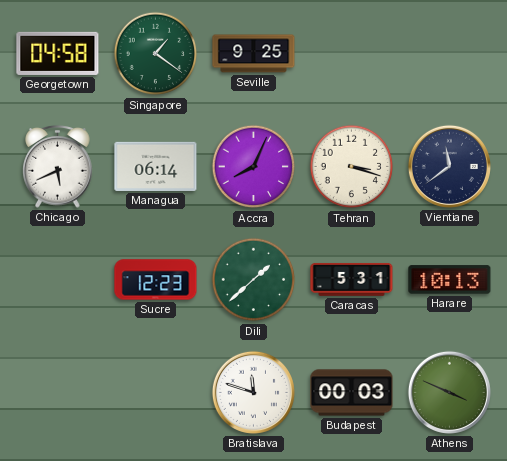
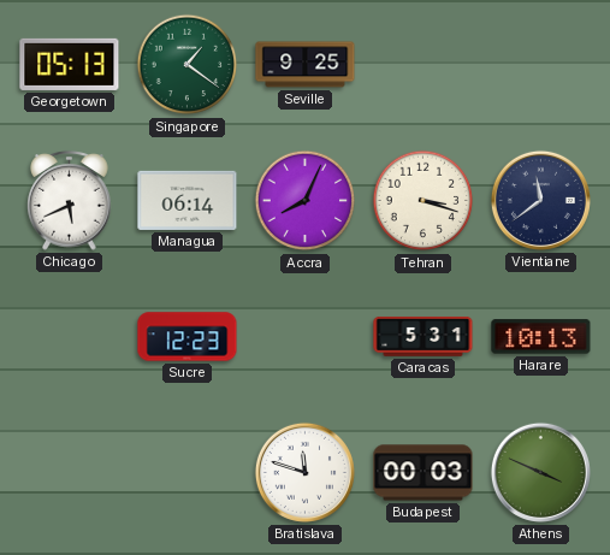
Georgetown: 04:58 -> 05:13
Dili: 1:38 -> none
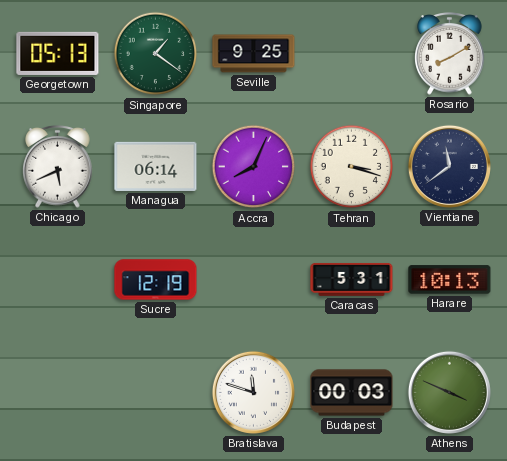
Rosario: none -> 8:10
Sucre: 12:23 -> 12:19
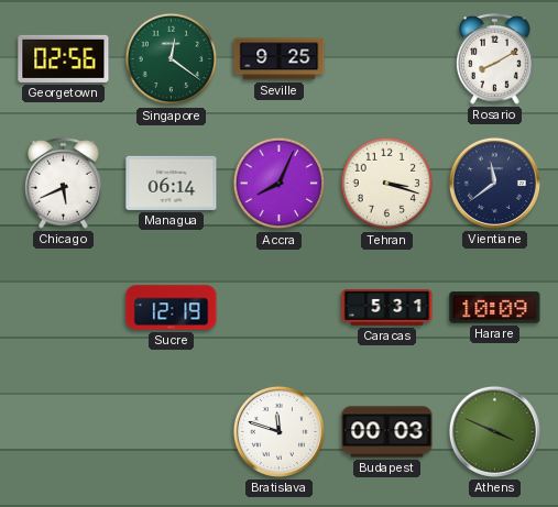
Georgetown: 05:13 -> 02:56
Singapore: 1:21 -> 12:21
Harare: 10:13 -> 10:09
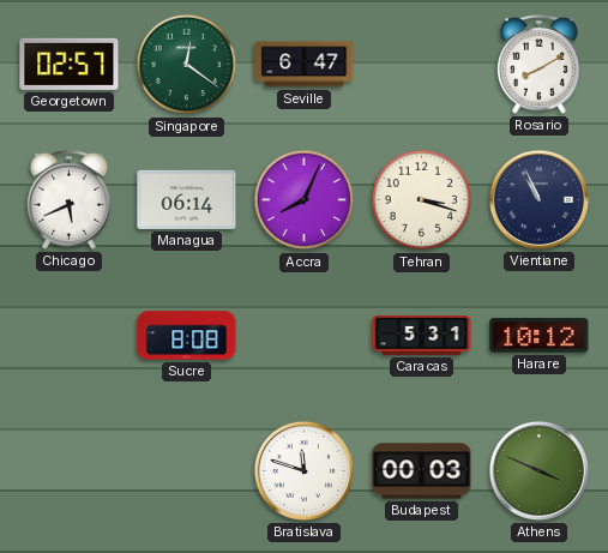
Georgetown: 02:56 -> 02:57
Seville: 9:25 -> 6:47
Vientiane: 11:39 -> 10:56
Sucre: 12:19 -> 8:08
Harare: 10:09 -> 10:12
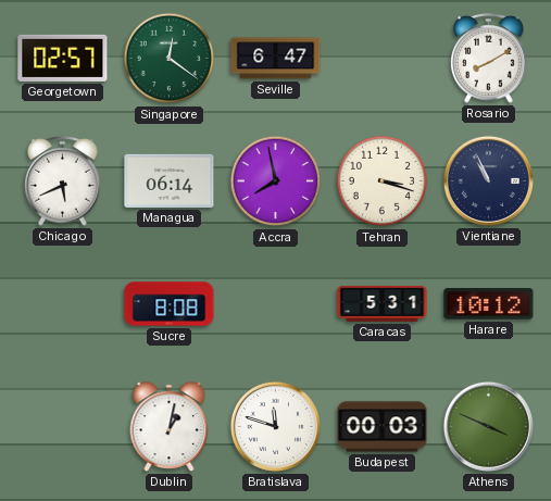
Accra: 8:04 -> 7:58
Dublin: none -> 1:02
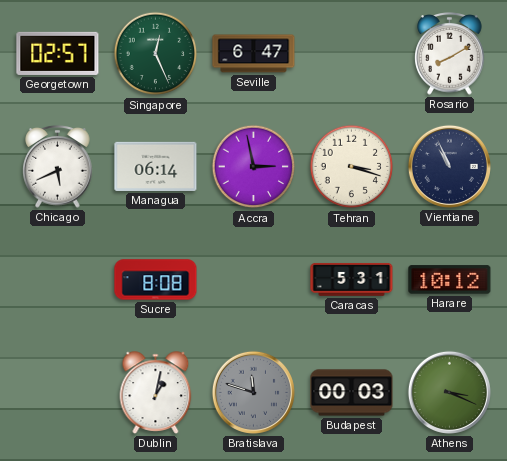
Singapore: 12:21 -> 12:26
Accra: 7:58 -> 2:58
Bratislava dial: white -> grey
Athens: 3:49 -> 3:19
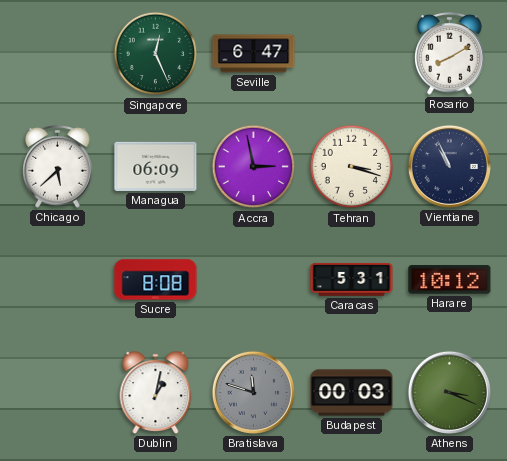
Georgetown: 02:57 -> none
Chicago: 5:41 -> 5:38
Managua: 06:14 -> 06:09
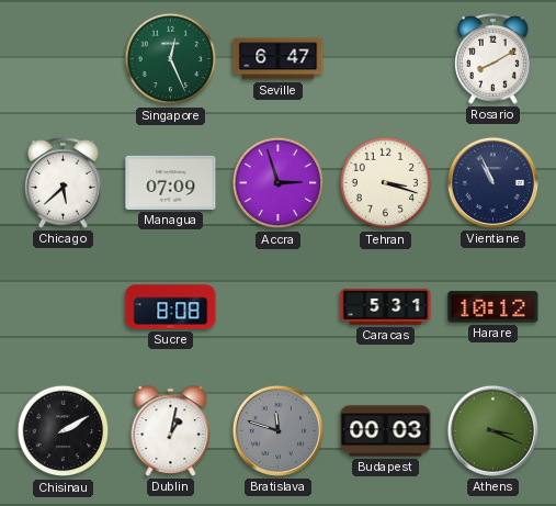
Managua: 06:09 -> 07:09
Accra: 2:58 -> 2:57
Chisinau: none -> 2:10
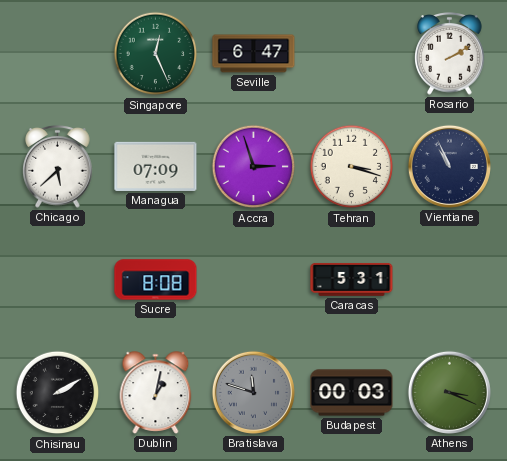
Rosario: 8:10 -> 2:10
Harare: 10:12 -> none
